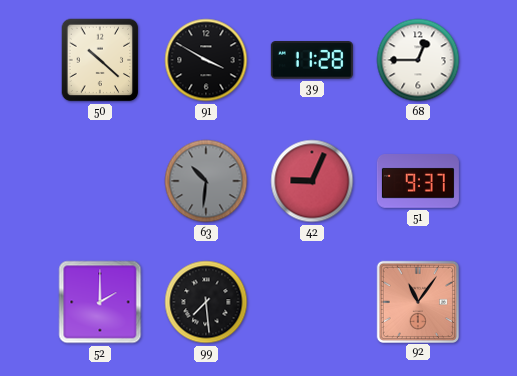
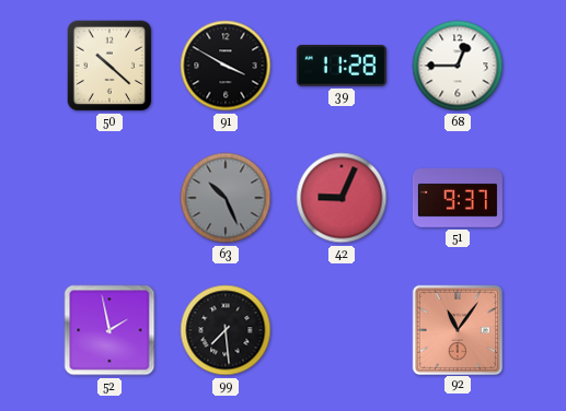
63: 10:31 -> 10:26
52: 2:00 -> 1:58
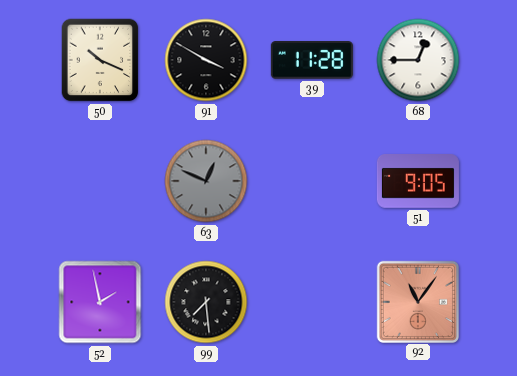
50: 10:22 -> 10:19
63: 10:26 -> 12:49
42: 9:04 -> none
51: 9:37 -> 9:05
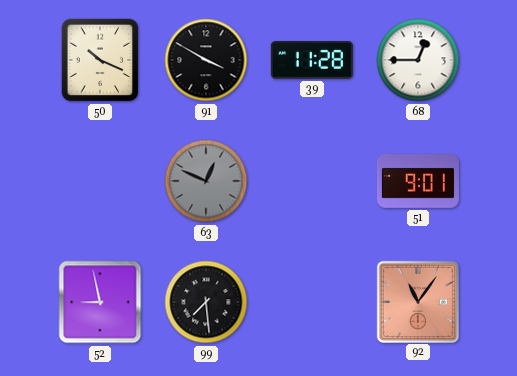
51: 9:05 -> 9:01
52: 1:58 -> 8:58
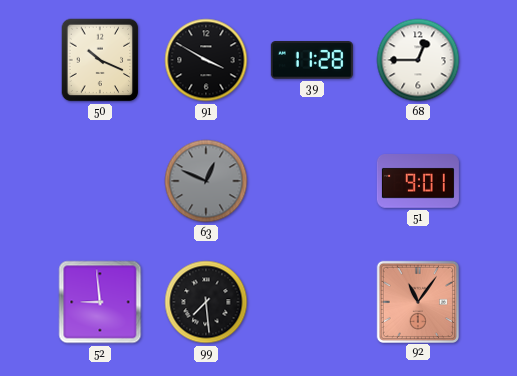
52: 8:58 -> 8:59
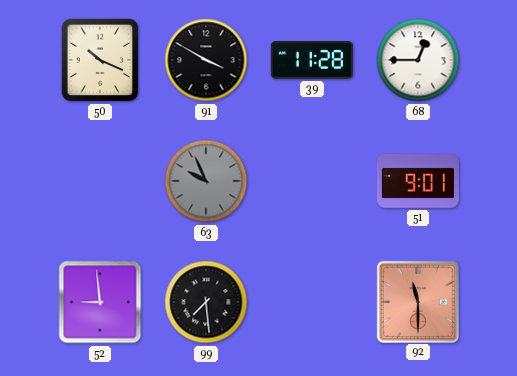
63: 12:49 -> 9:56
92: 11:06 -> 11:30
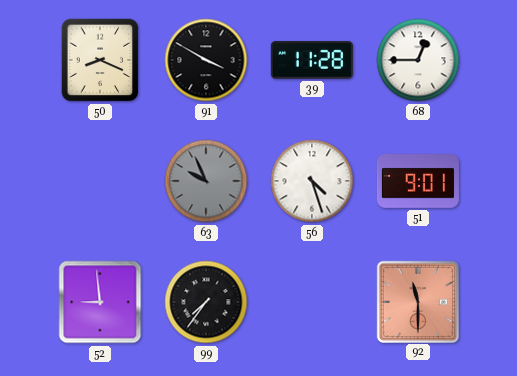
50: 10:19 -> 8:19
56: none -> 4:27
99: 7:29 -> 7:36
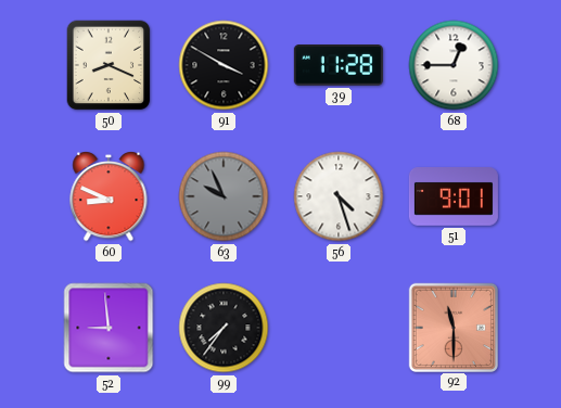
60: none -> 8:49
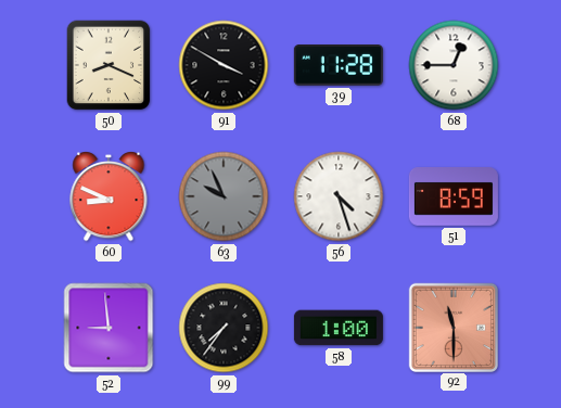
51: 9:01 -> 8:59
58: none -> 1:00
